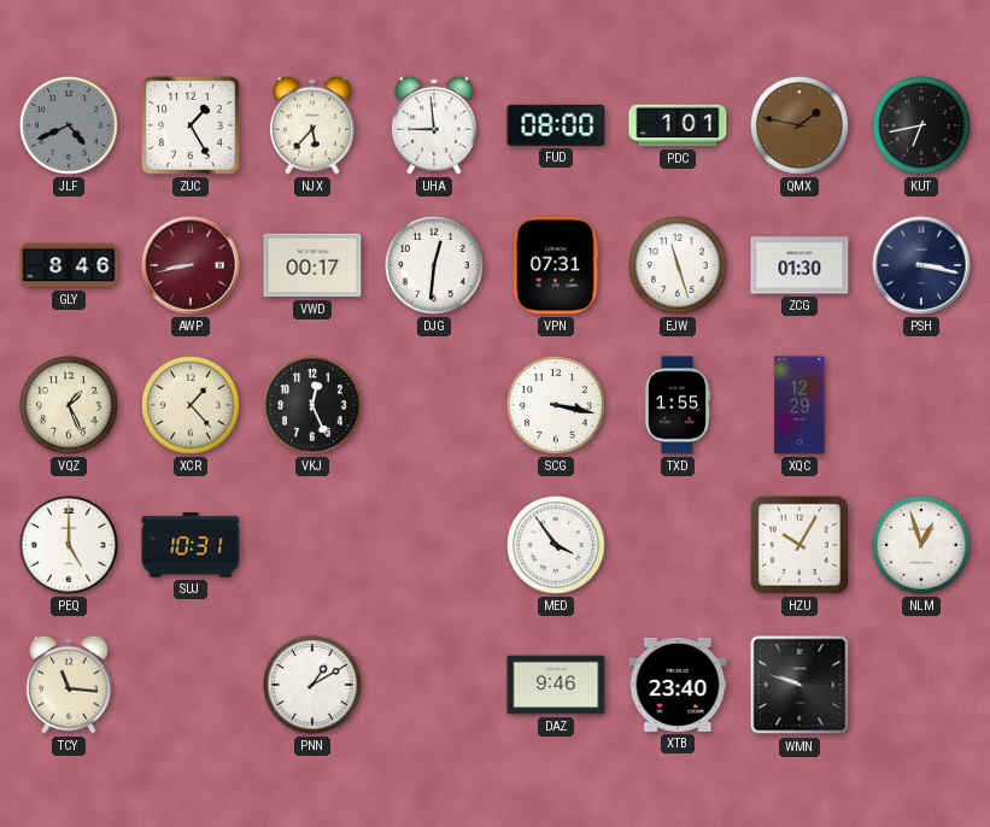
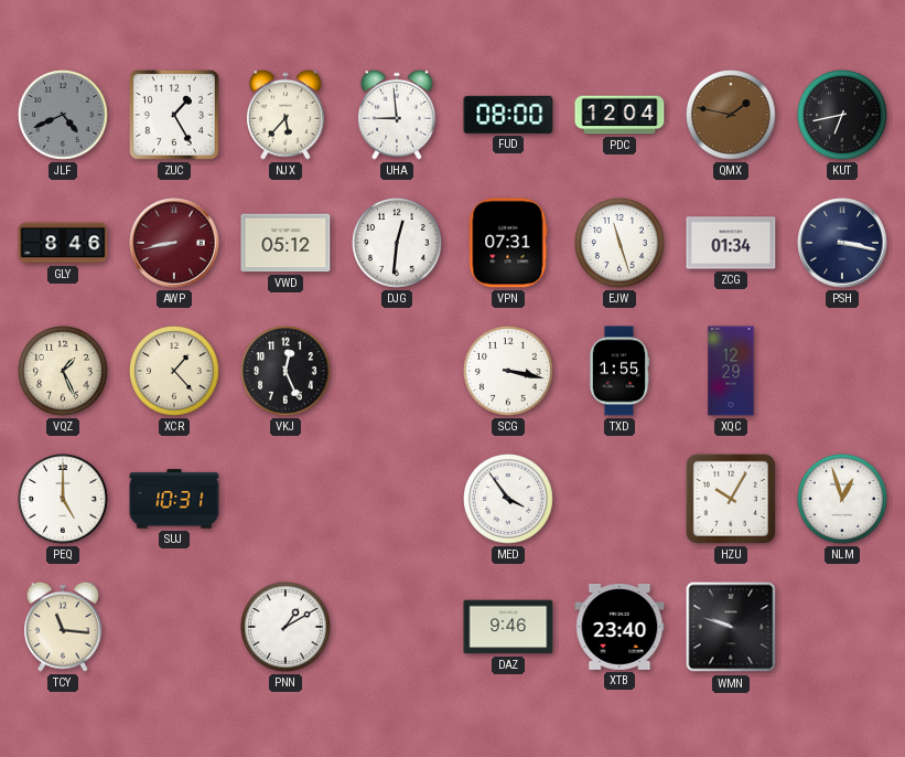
PDC: 1:01 -> 12:04
VWD: 00:17 -> 05:12
ZCG: 01:30 -> 01:34
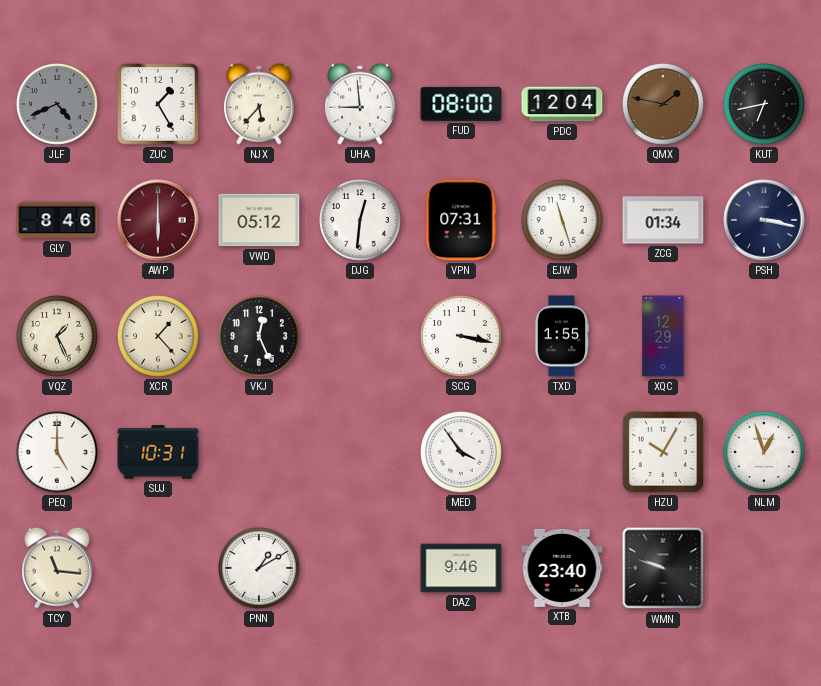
AWP: 8:43 -> 6:00
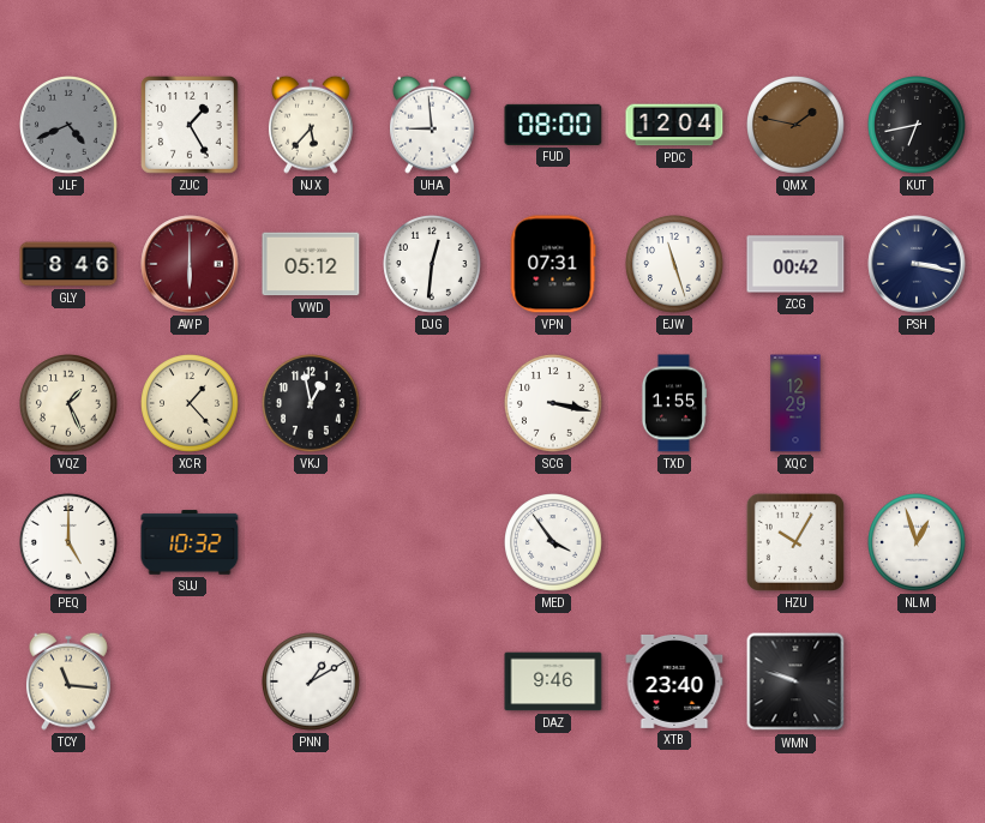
ZCG: 01:34 -> 00:42
VKJ: 12:26 -> 12:58
SUJ: 10:31 -> 10:32
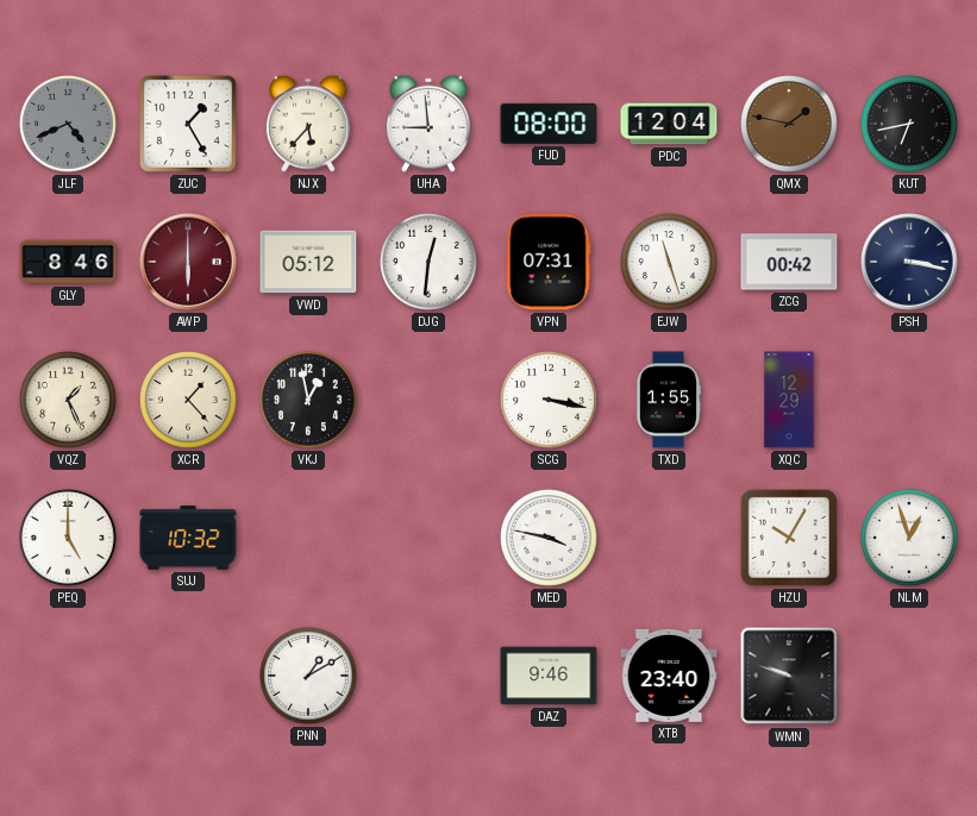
MED: 3:54 -> 3:47
TCY: 11:16 -> none
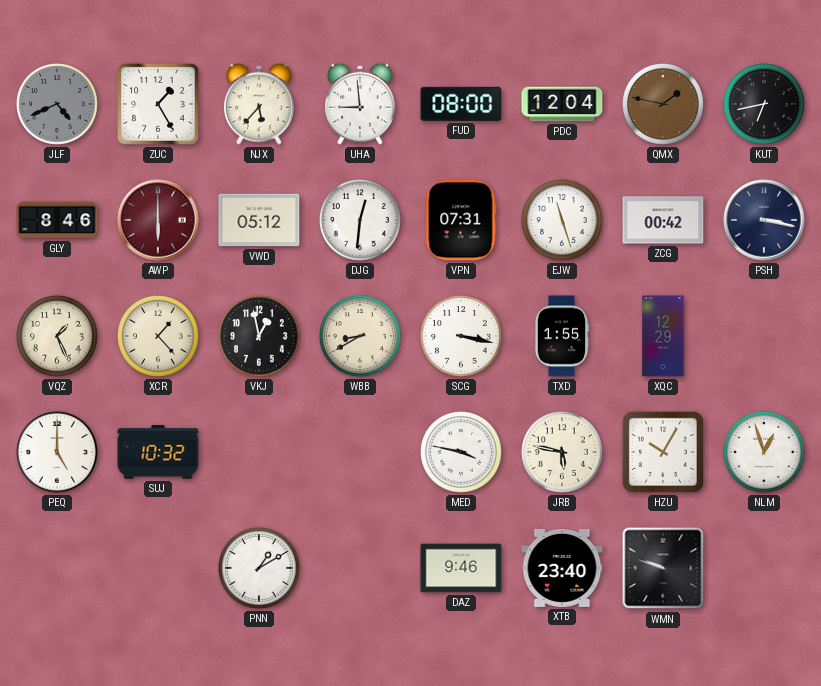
WBB: none -> 8:40
JRB: none -> 5:47
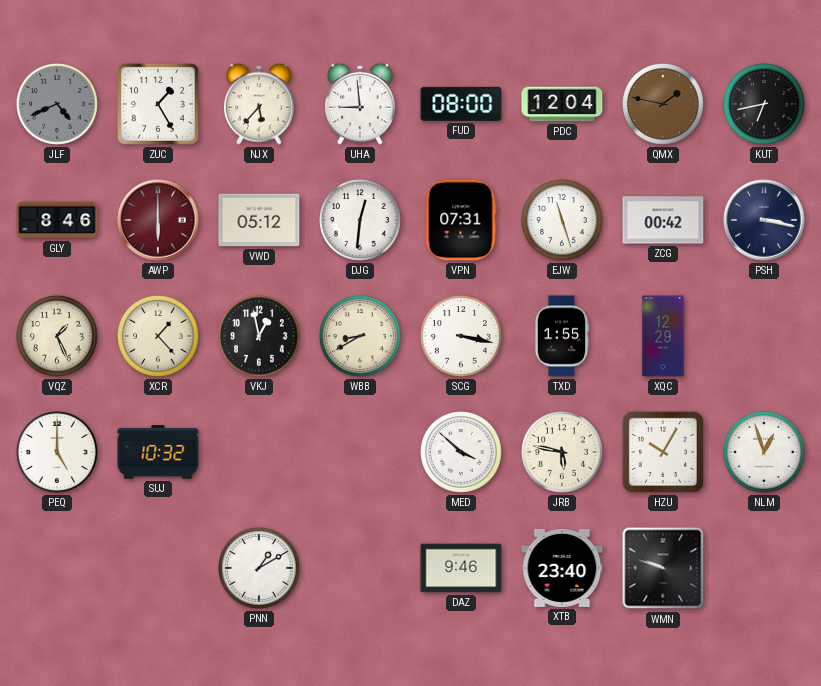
MED: 3:47 -> 3:52
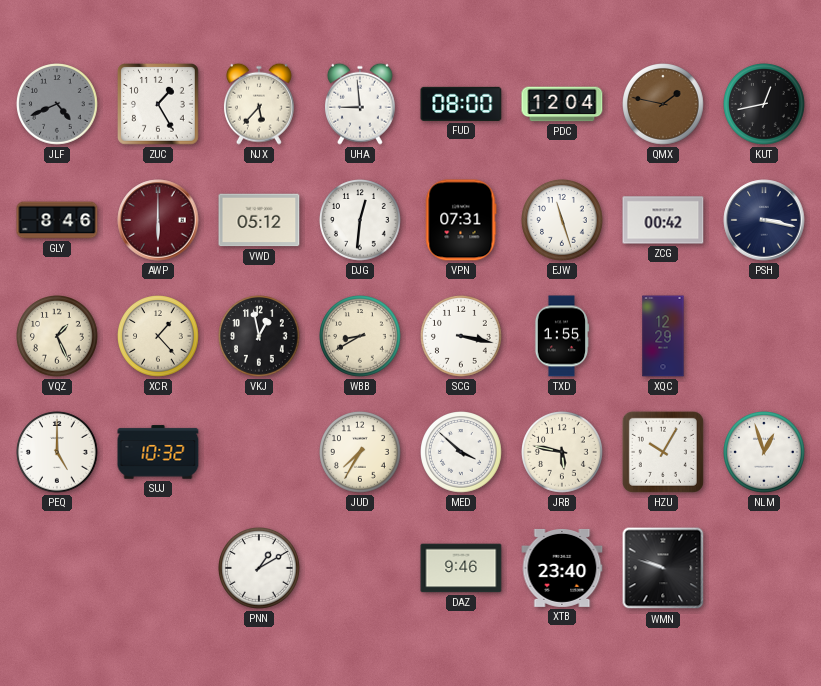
KUT: 6:43 -> 12:43
JUD: none -> 7:35
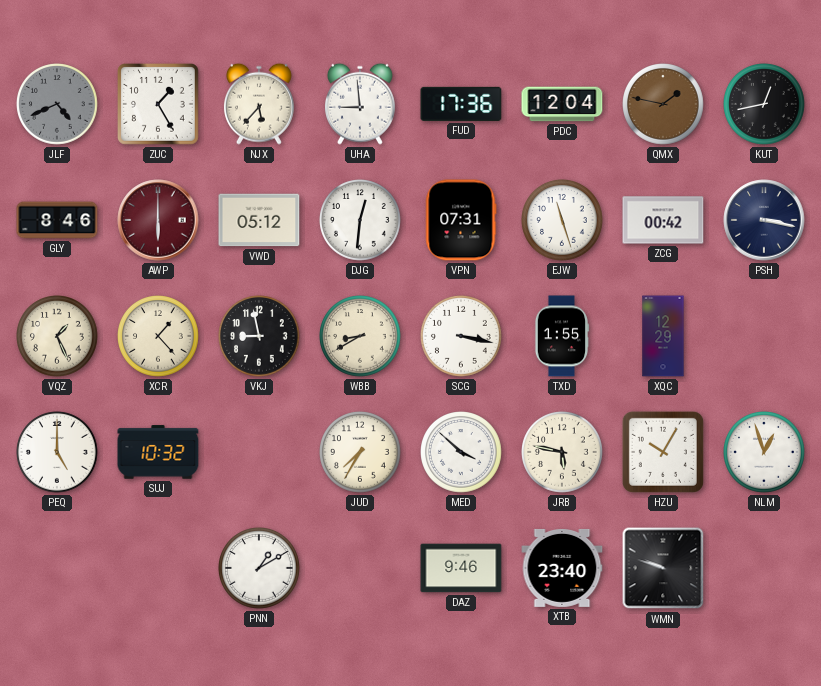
FUD: 08:00 -> 17:36
VKJ: 12:58 -> 8:58
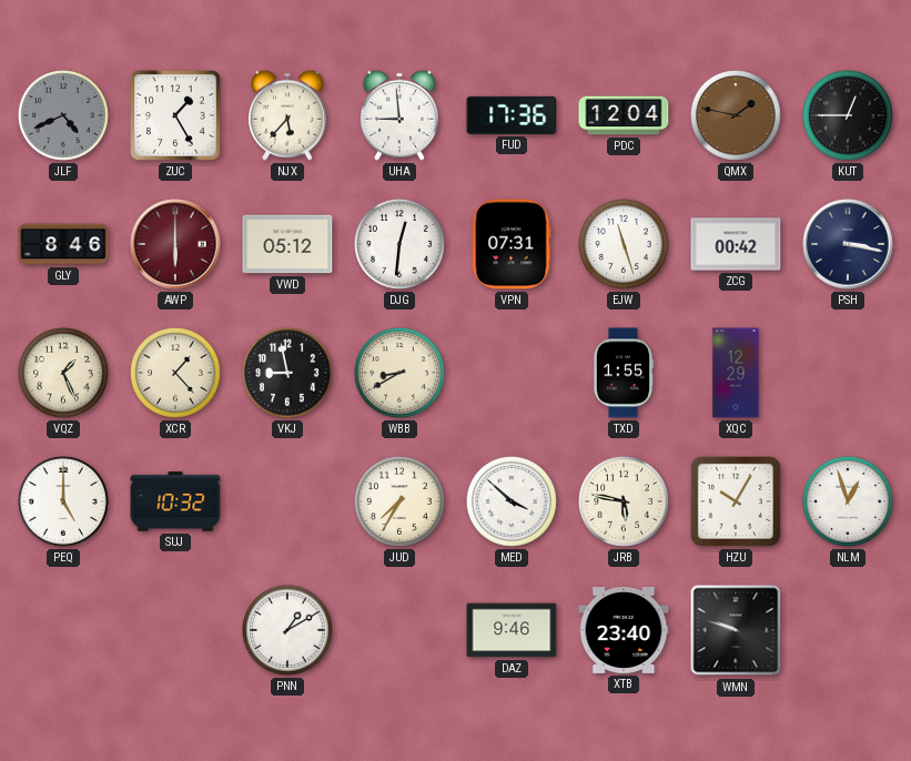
KUT: 12:43 -> 12:45
SCG: 3:17 -> none
